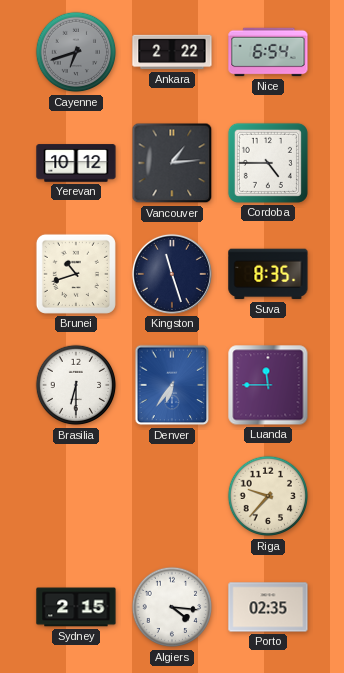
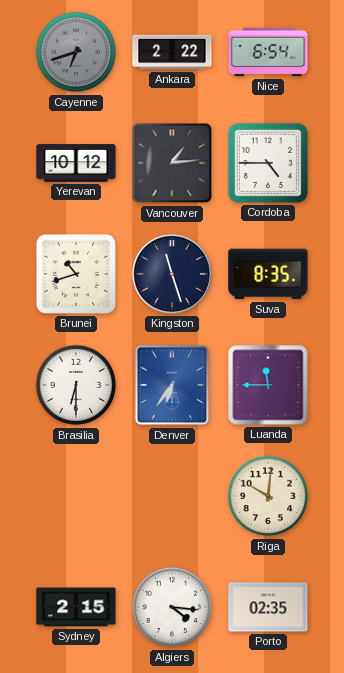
Riga: 9:37 -> 10:01
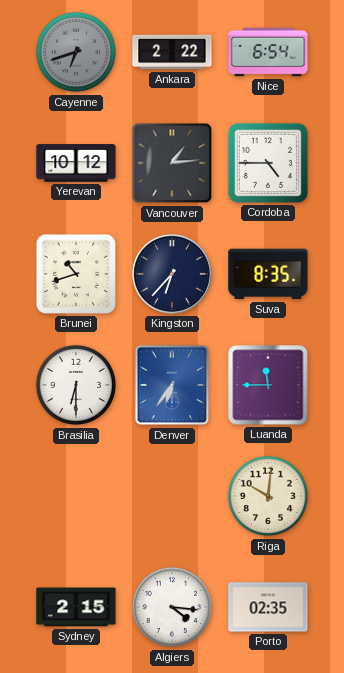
Kingston: 11:27 -> 6:37
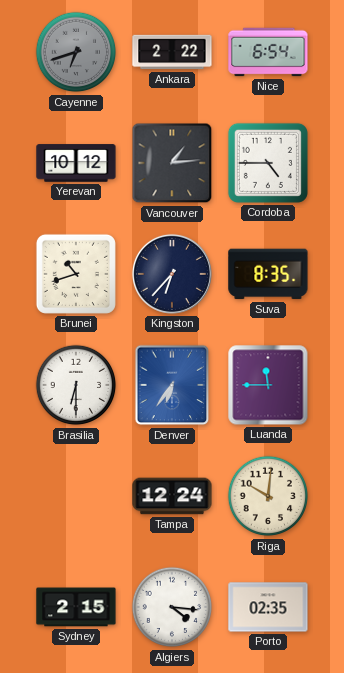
Tampa: none -> 12:24
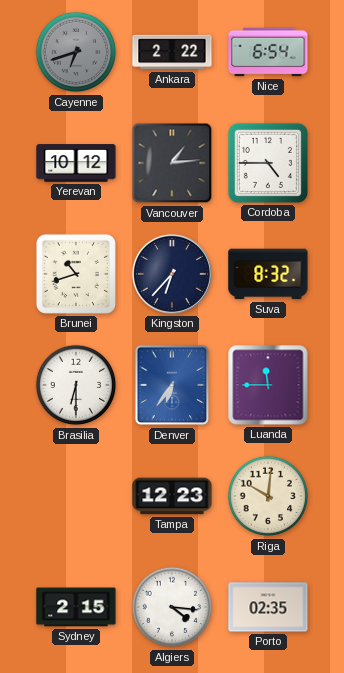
Suva: 8:35 -> 8:32
Tampa: 12:24 -> 12:23
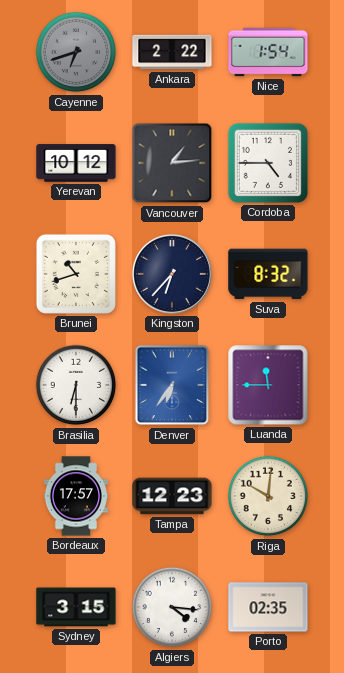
Nice: 6:54 -> 1:54
Bordeaux: none -> 17:57
Sydney: 2:15 -> 3:15
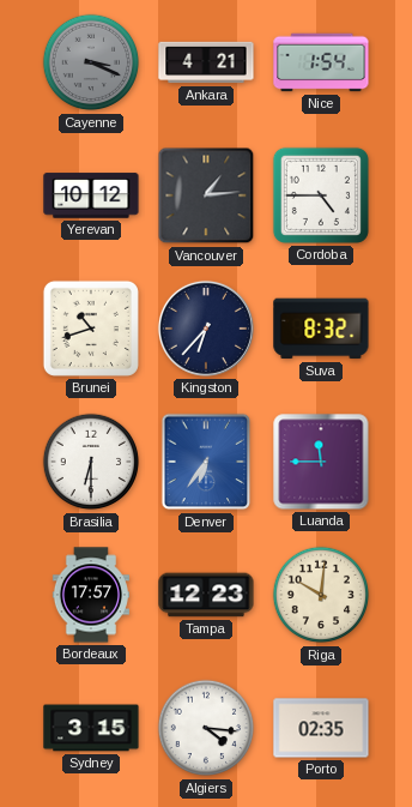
Cayenne: 6:42 -> 3:19
Ankara: 2:22 -> 4:21
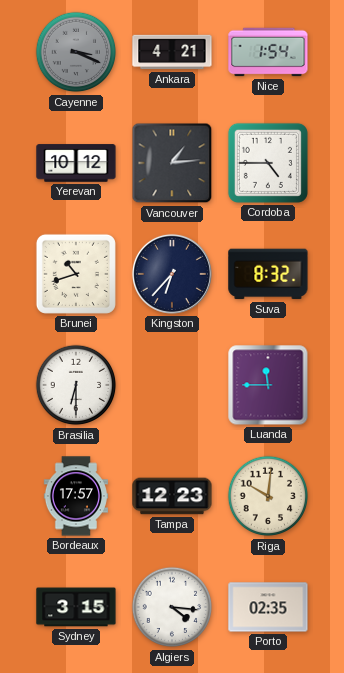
Denver: 6:36 -> none
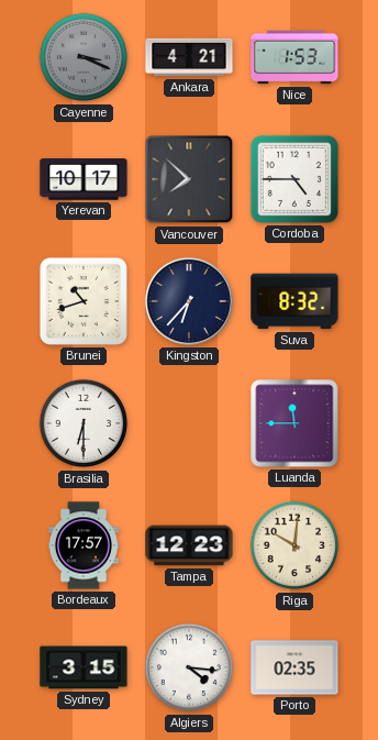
Nice: 1:54 -> 1:53
Yerevan: 10:12 -> 10:17
Vancouver: 1:14 -> 7:52
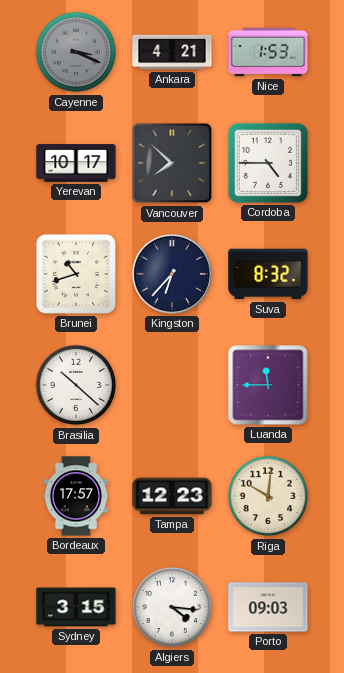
Brasilia: 6:30 -> 10:22
Porto: 02:35 -> 09:03
